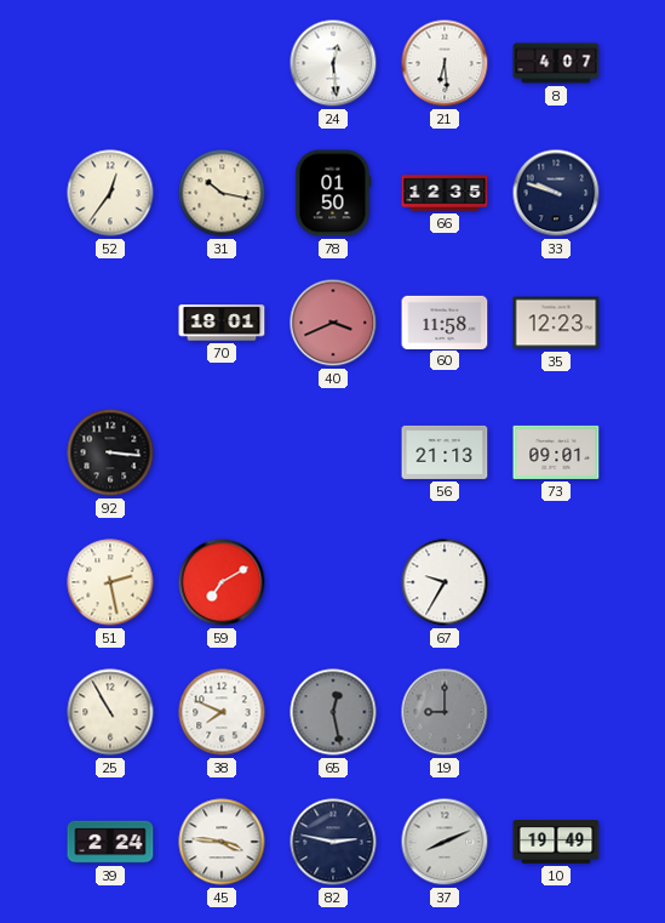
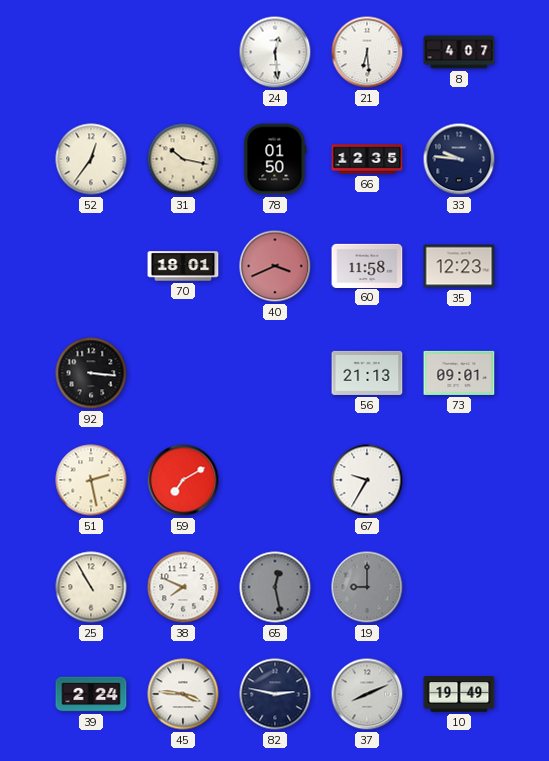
33: 9:48 -> 9:46
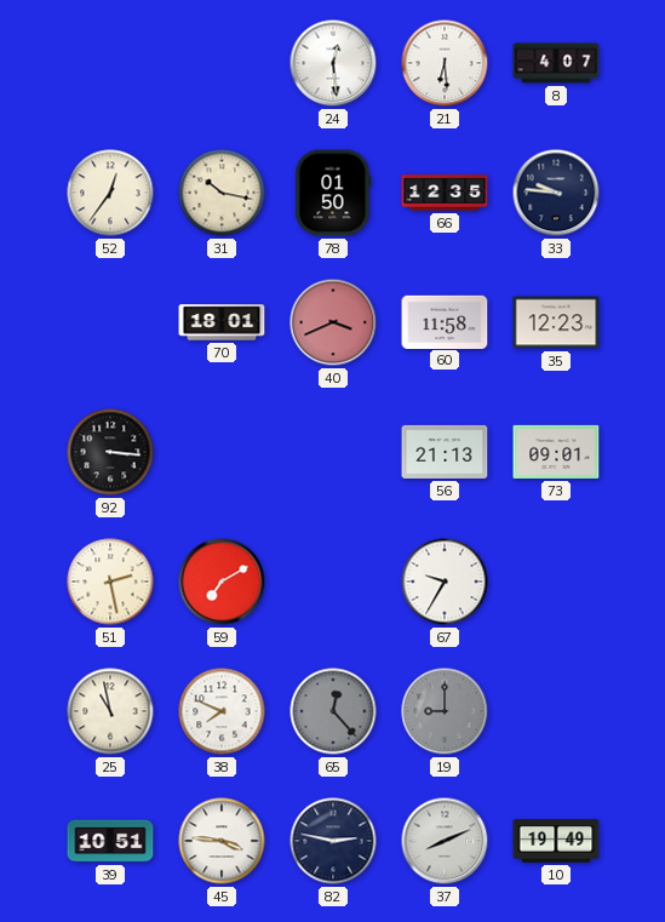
25: 10:55 -> 10:58
65: 12:28 -> 12:23
39: 2:24 -> 10:51
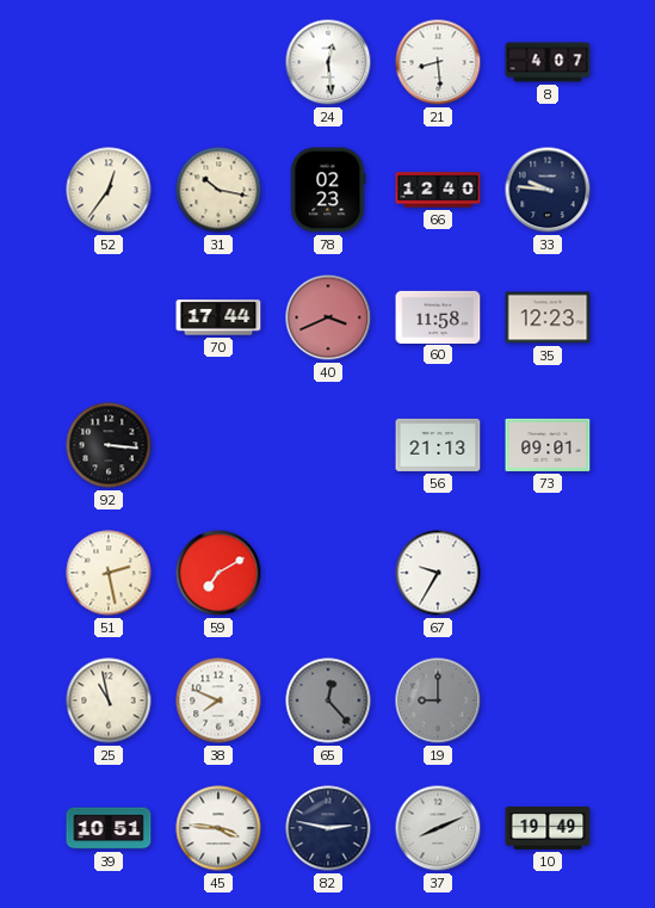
21: 6:29 -> 8:29
78: 01:50 -> 02:23
66: 12:35 -> 12:40
70: 18:01 -> 17:44
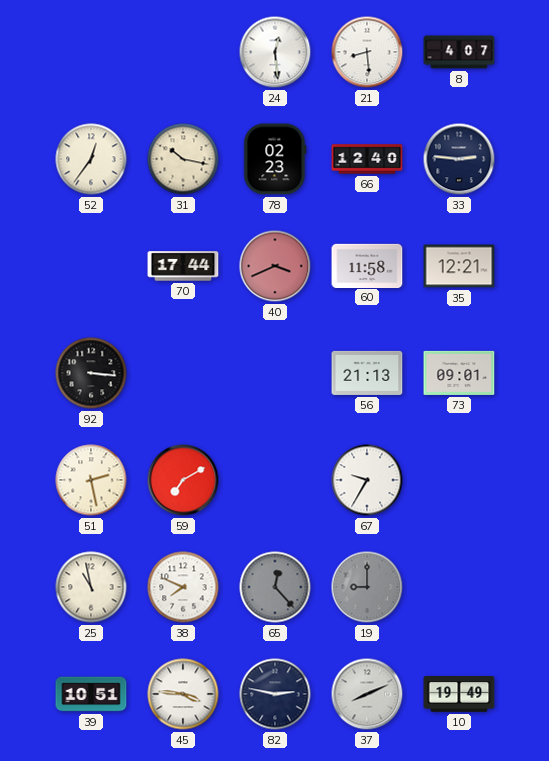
33: 9:46 -> 2:46
35: 12:23 -> 12:21
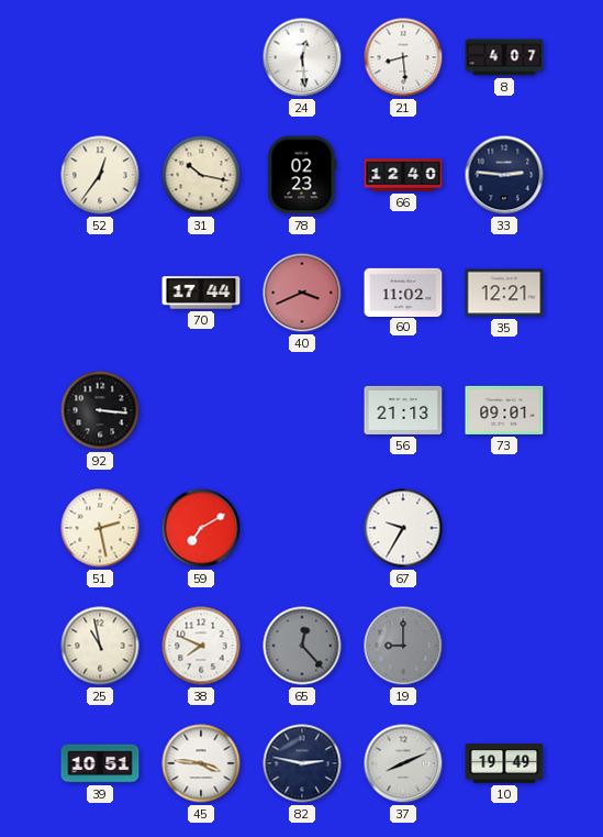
60: 11:58 -> 11:02
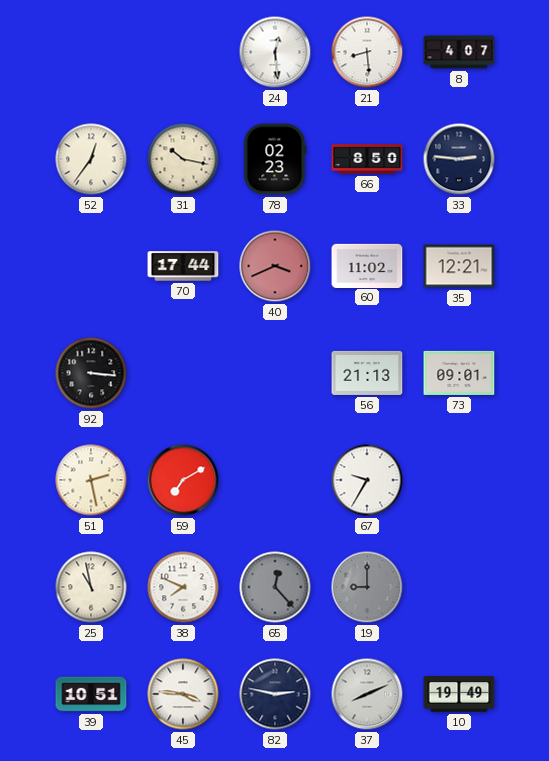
66: 12:40 -> 8:50
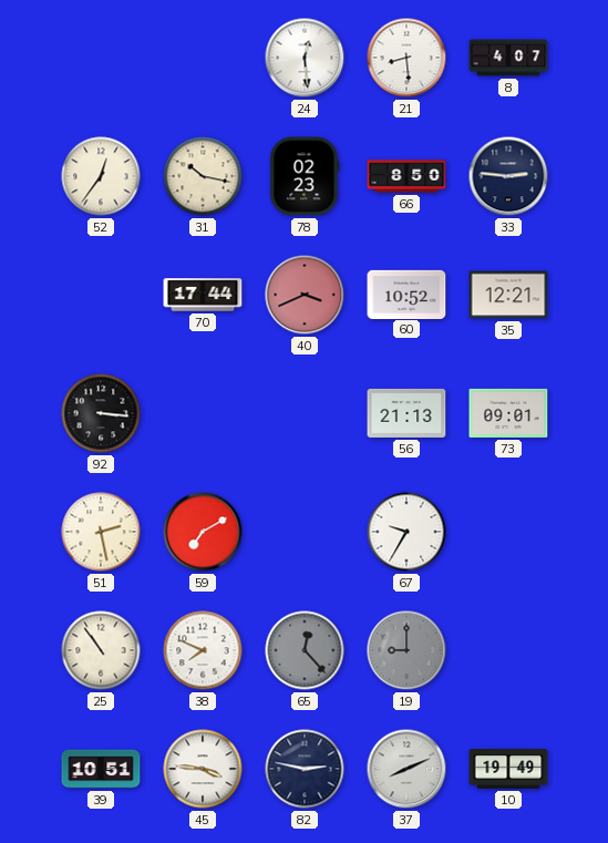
60: 11:02 -> 10:52
25: 10:58 -> 10:54
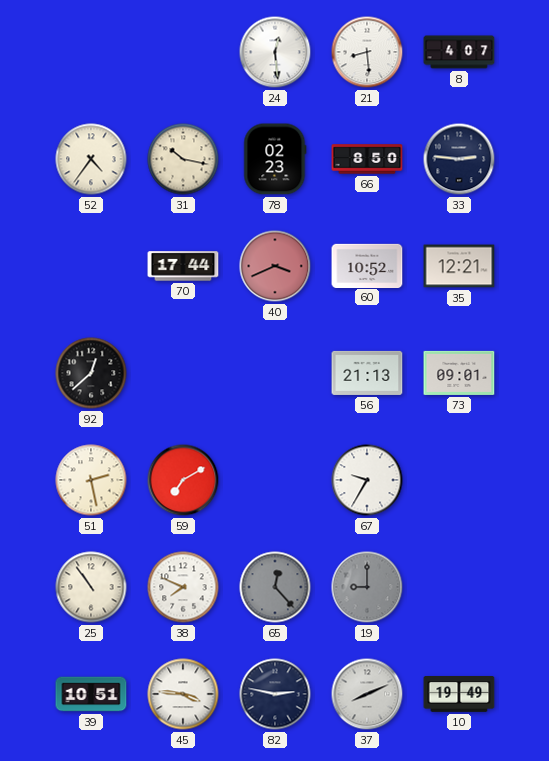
52: 12:36 -> 4:36
92: 3:16 -> 12:38
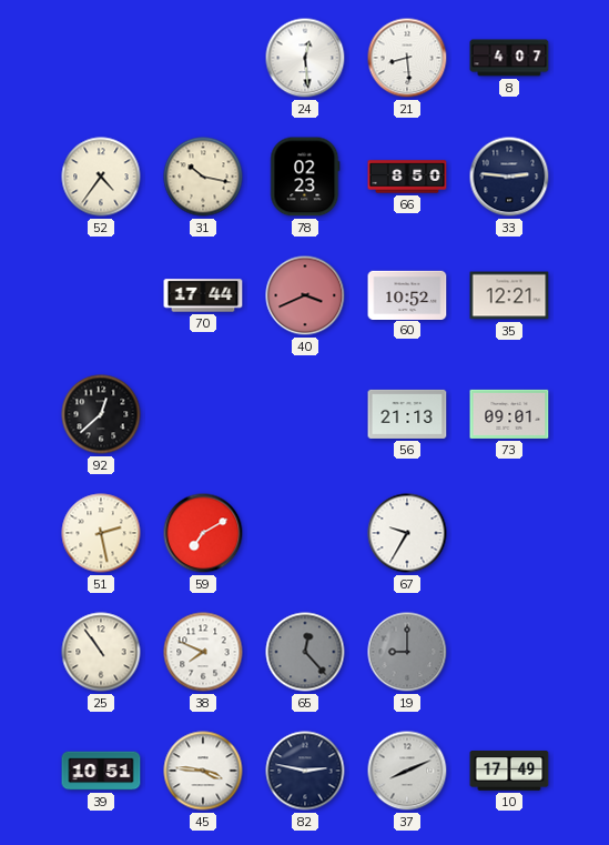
10: 19:49 -> 17:49
